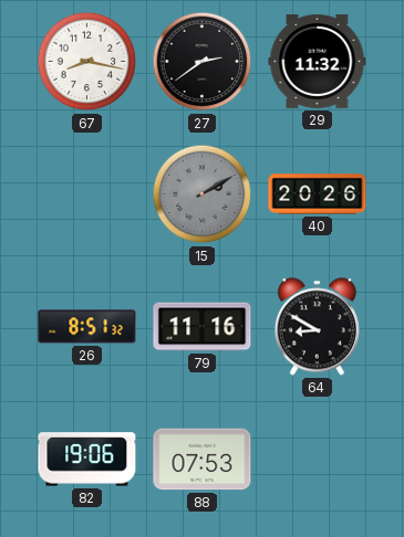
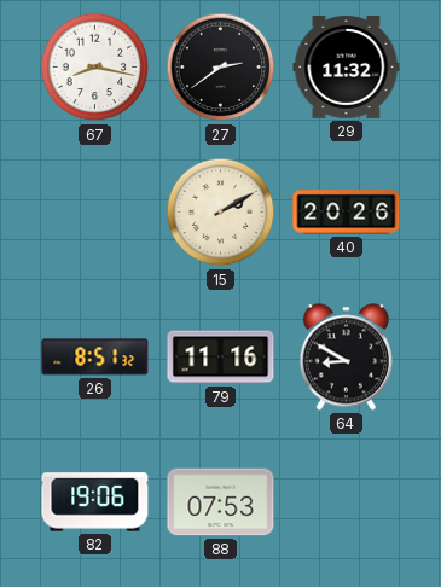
15 dial: grey -> cream
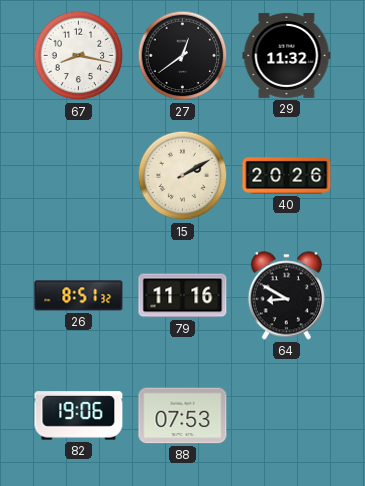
27: 2:39 -> 12:39
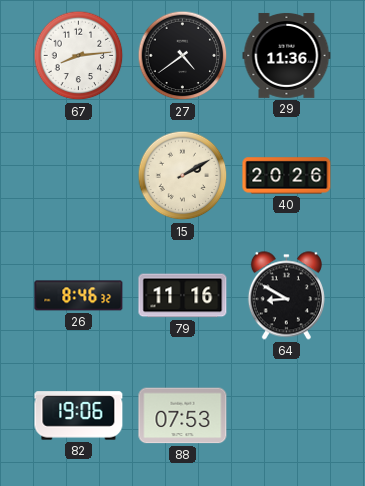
67: 8:17 -> 8:14
27: 12:39 -> 4:39
29: 11:32 -> 11:36
26: 8:51 -> 8:46
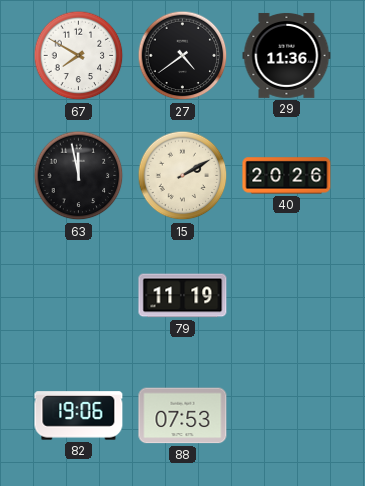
67: 8:14 -> 7:50
63: none -> 11:58
26: 8:46 -> none
79: 11:16 -> 11:19
64: 8:50 -> none
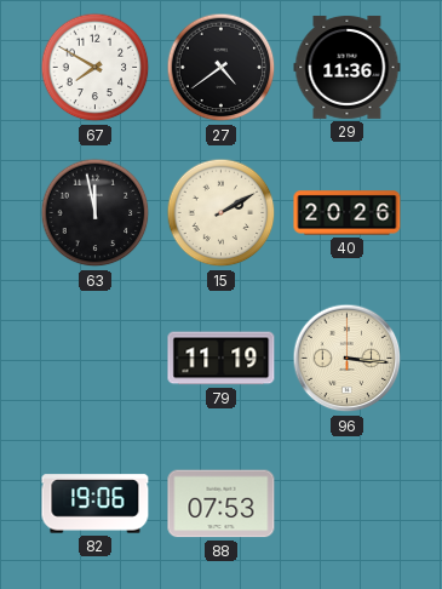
96: none -> 3:16
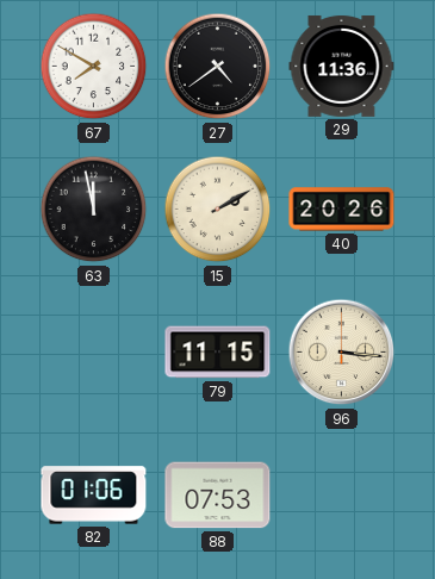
79: 11:19 -> 11:15
82: 19:06 -> 01:06
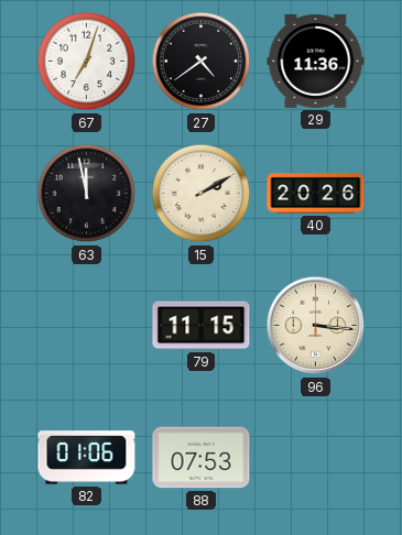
67: 7:50 -> 7:03
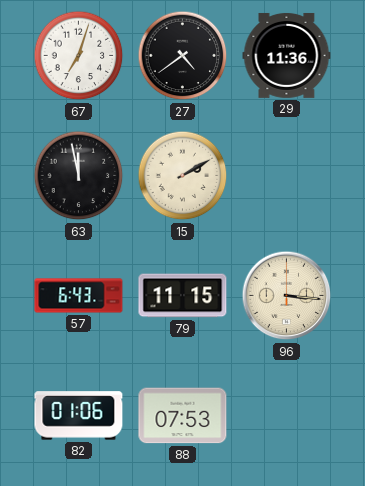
40: 20:26 -> none
57: none -> 6:43
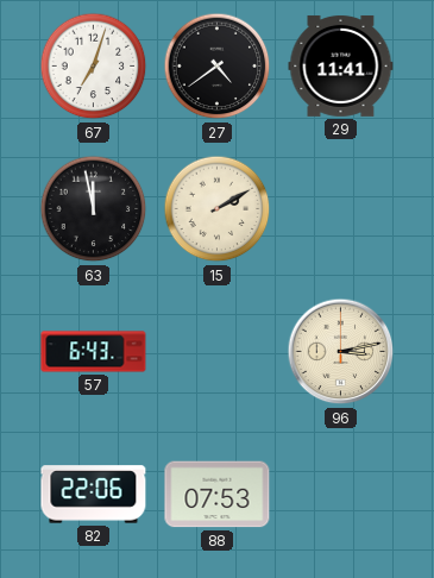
29: 11:36 -> 11:41
79: 11:15 -> none
96: 3:16 -> 3:13
82: 01:06 -> 22:06
